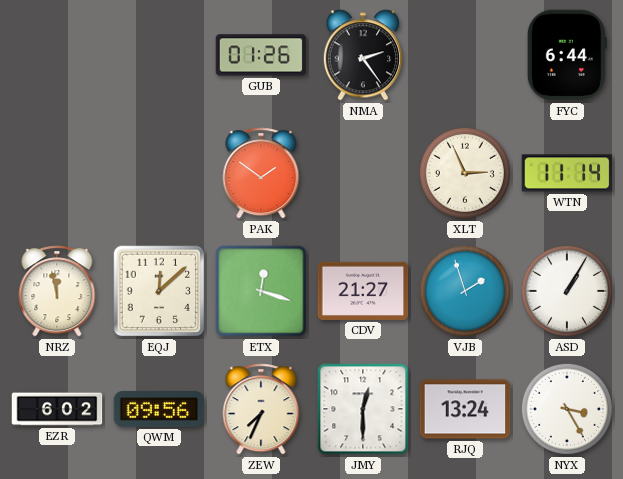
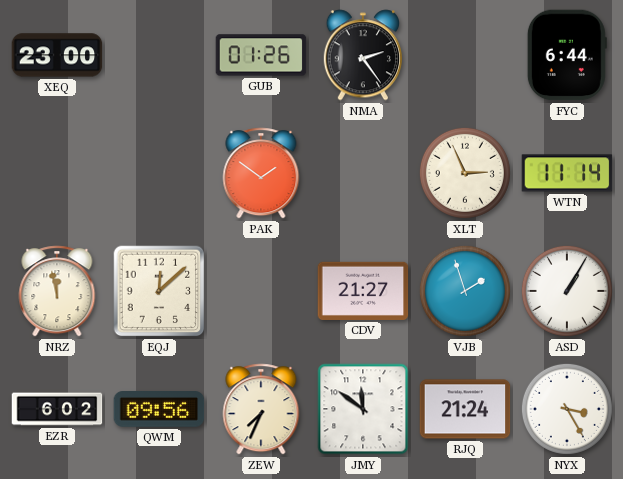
XEQ: none -> 23:00
ETX: 12:18 -> none
JMY: 12:30 -> 11:51
RJQ: 13:24 -> 21:24
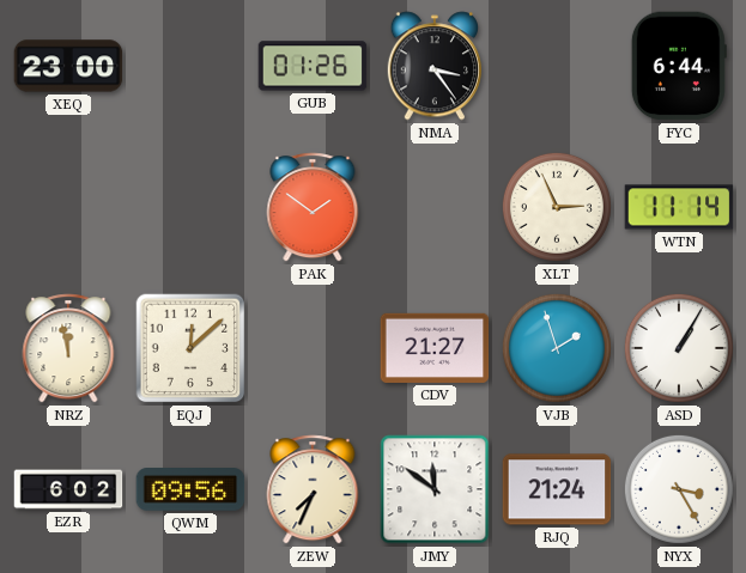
NMA: 2:24 -> 3:24
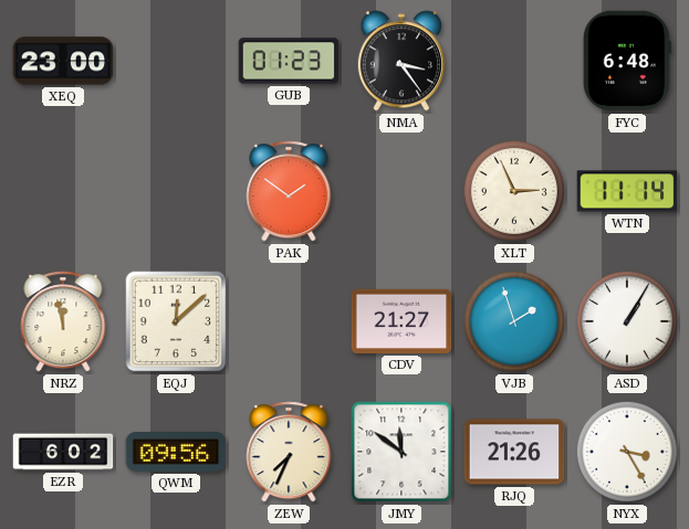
GUB: 01:26 -> 01:23
FYC: 6:44 -> 6:48
RJQ: 21:24 -> 21:26
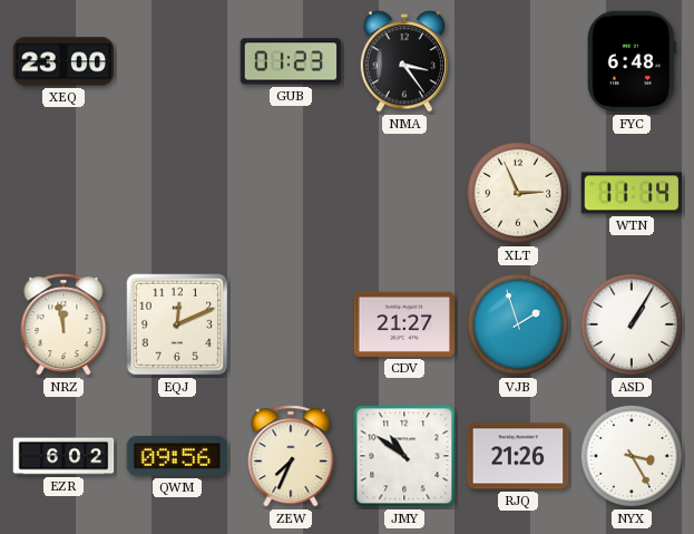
PAK: 1:51 -> none
EQJ: 12:08 -> 12:11
JMY: 11:51 -> 10:51
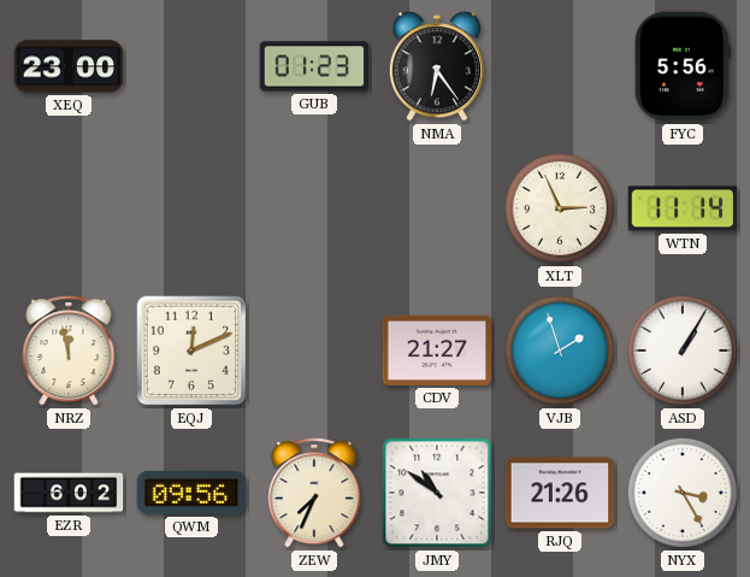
NMA: 3:24 -> 6:24
FYC: 6:48 -> 5:56
